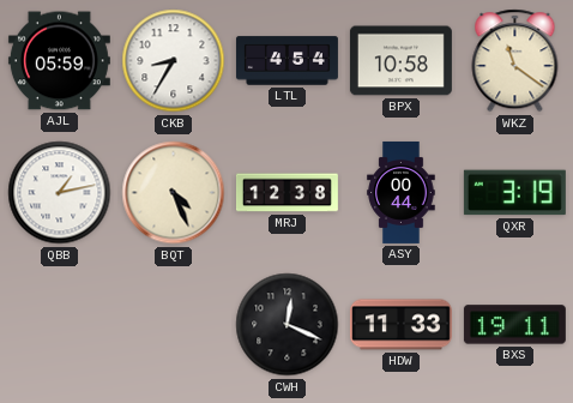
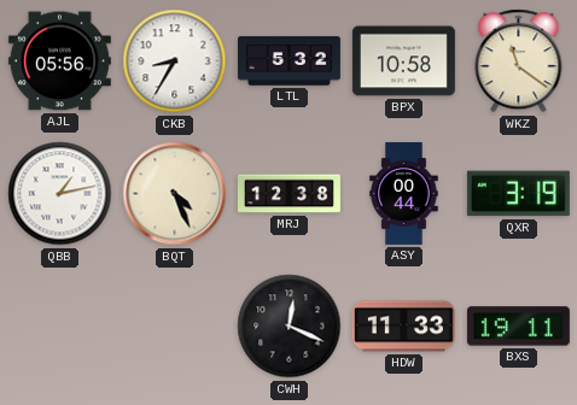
AJL: 05:59 -> 05:56
LTL: 4:54 -> 5:32
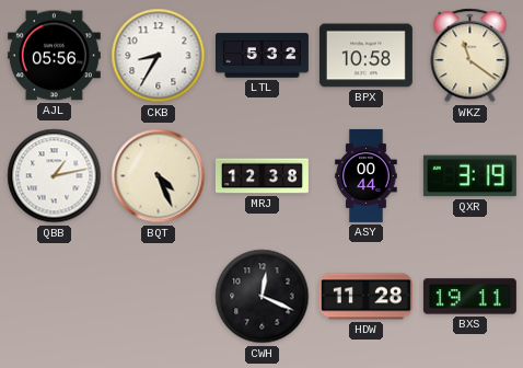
HDW: 11:33 -> 11:28
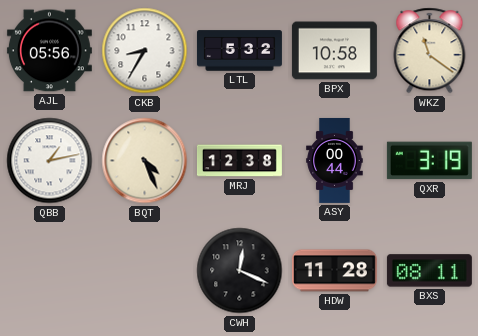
BXS: 19:11 -> 08:11
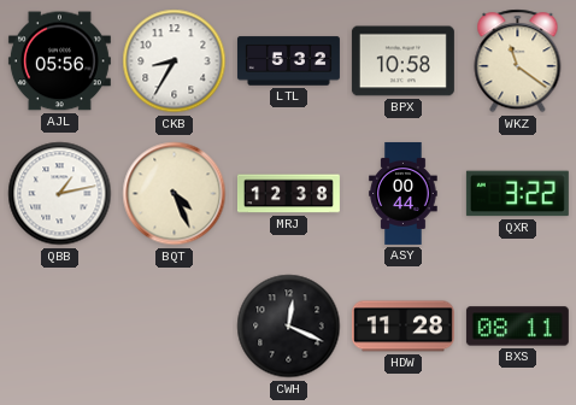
QXR: 3:19 -> 3:22
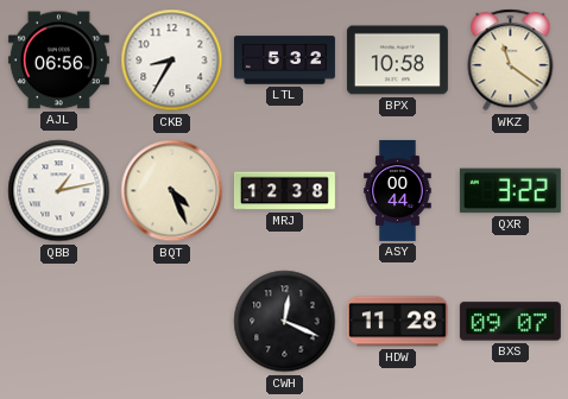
AJL: 05:56 -> 06:56
BXS: 08:11 -> 09:07
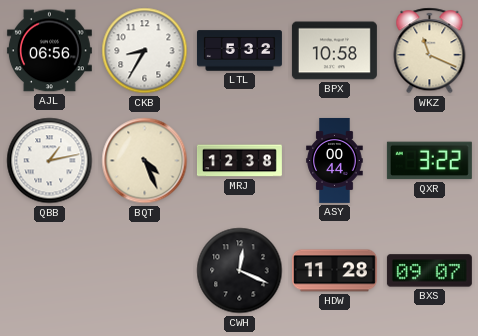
WKZ: 11:21 -> 11:19
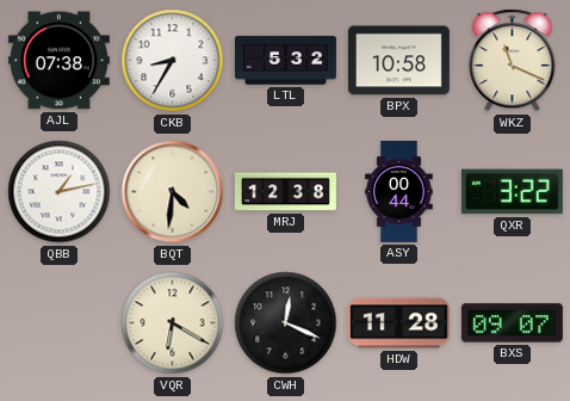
AJL: 06:56 -> 07:38
BQT: 4:26 -> 4:31
VQR: none -> 6:20
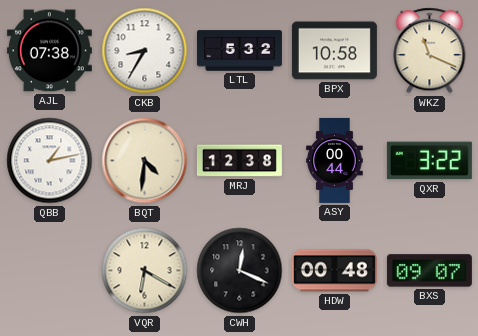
HDW: 11:28 -> 00:48
